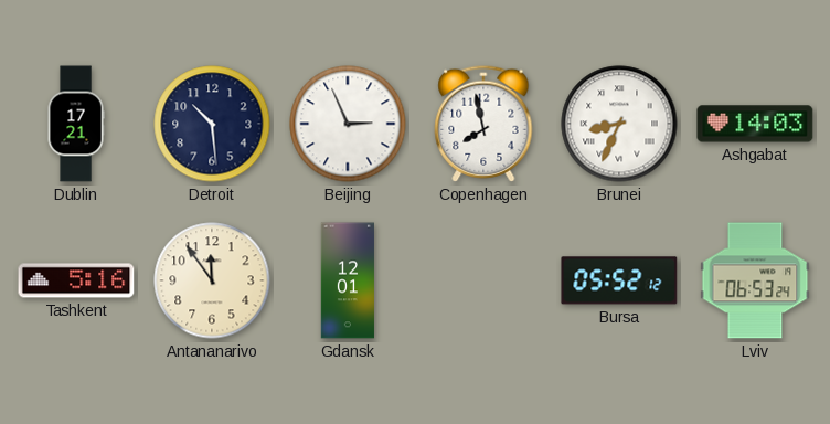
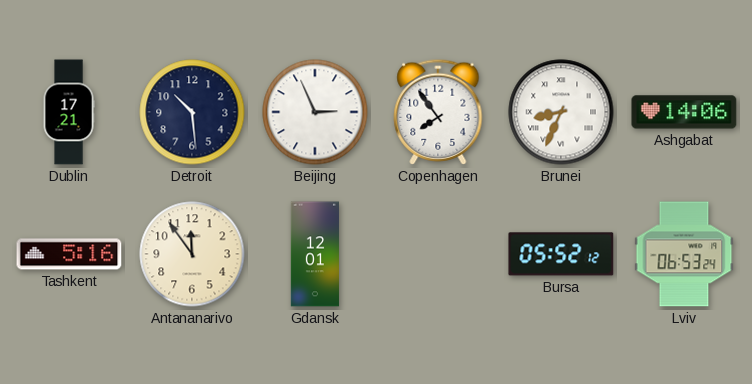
Copenhagen: 7:58 -> 7:54
Ashgabat: 14:03 -> 14:06
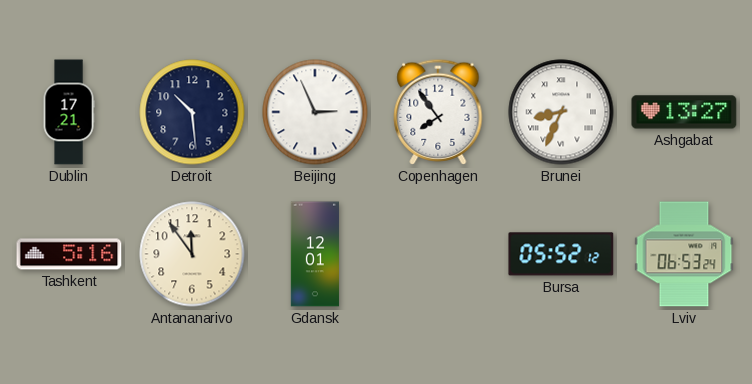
Ashgabat: 14:06 -> 13:27
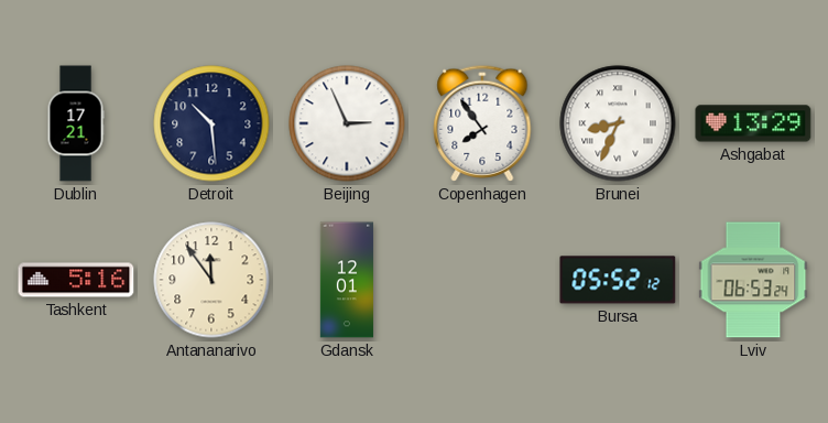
Ashgabat: 13:27 -> 13:29
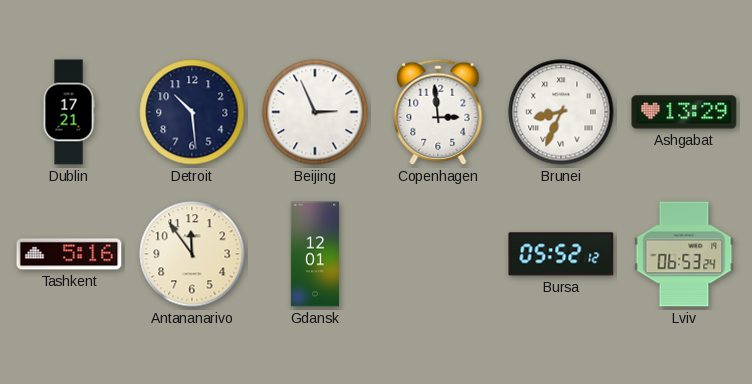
Copenhagen: 7:54 -> 2:59
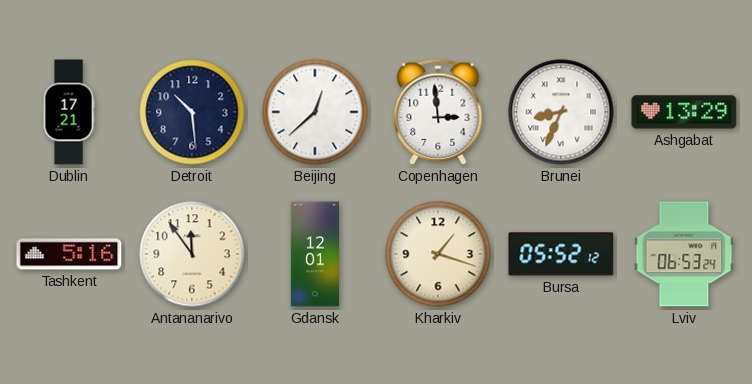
Beijing: 2:56 -> 12:38
Kharkiv: none -> 1:18
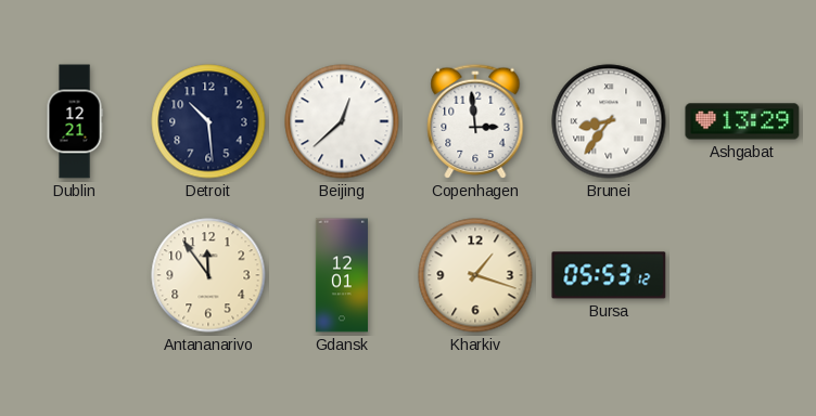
Dublin: 17:21 -> 12:21
Brunei: 8:34 -> 8:36
Tashkent: 5:16 -> none
Bursa: 05:52 -> 05:53
Lviv: 06:53 -> none
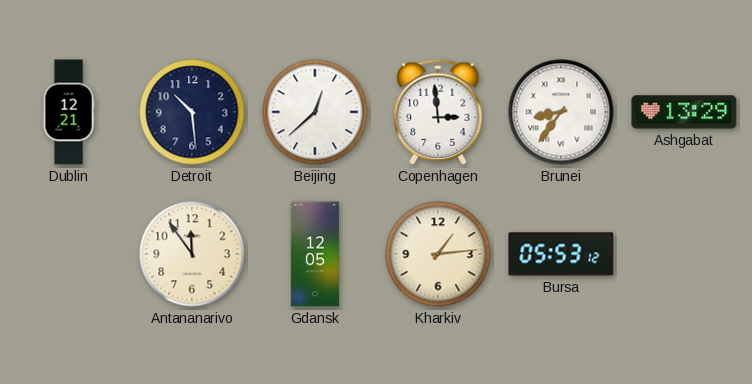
Gdansk: 12:01 -> 12:05
Kharkiv: 1:18 -> 1:14
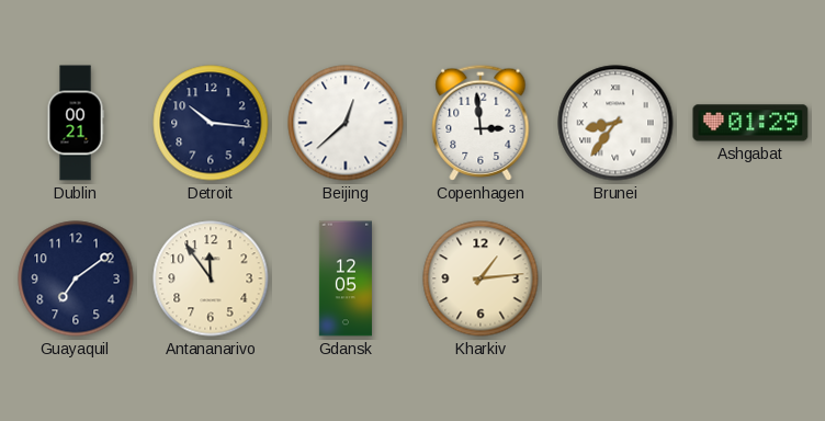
Dublin: 12:21 -> 00:21
Detroit: 10:29 -> 10:16
Ashgabat: 13:29 -> 01:29
Guayaquil: none -> 7:09
Bursa: 05:53 -> none
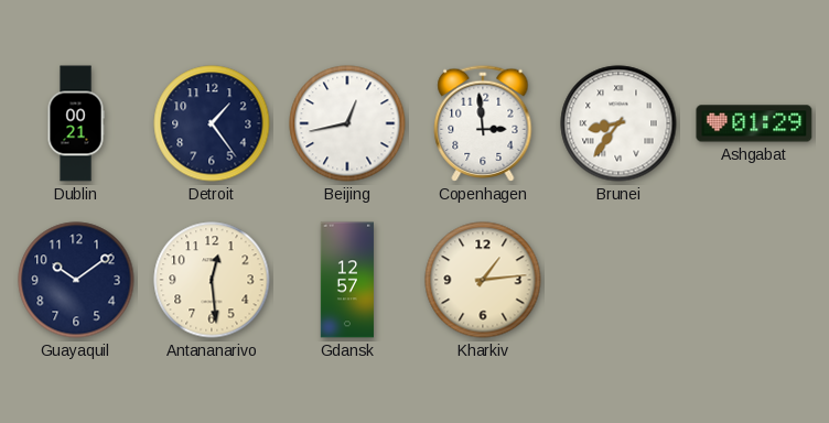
Detroit: 10:16 -> 1:24
Beijing: 12:38 -> 12:43
Guayaquil: 7:09 -> 10:09
Antananarivo: 11:54 -> 12:29
Gdansk: 12:05 -> 12:57
